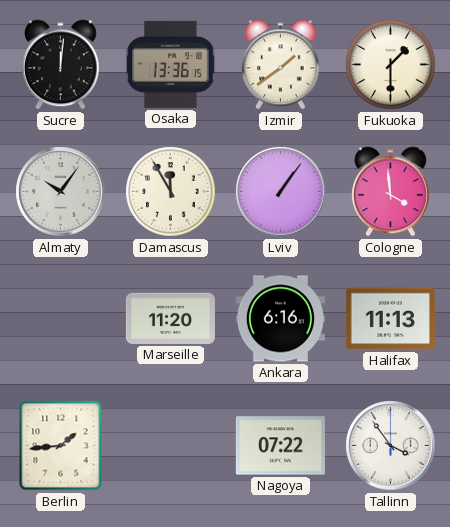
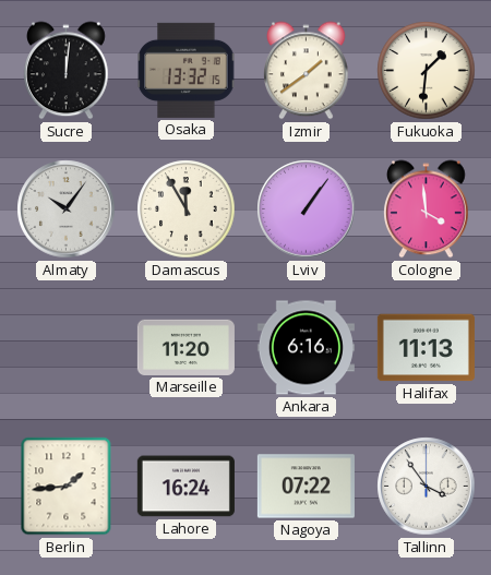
Osaka: 13:36 -> 13:32
Fukuoka: 1:30 -> 1:31
Lahore: none -> 16:24
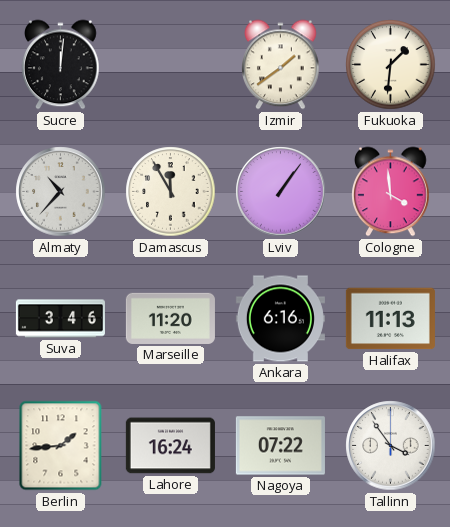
Osaka: 13:32 -> none
Almaty: 10:06 -> 10:37
Suva: none -> 3:46
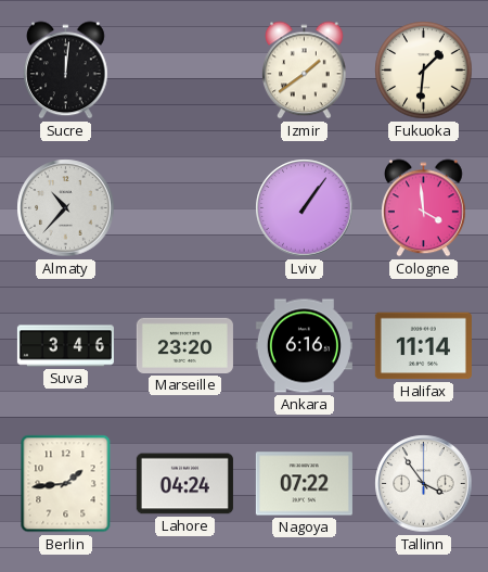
Damascus: 11:55 -> none
Marseille: 11:20 -> 23:20
Halifax: 11:13 -> 11:14
Lahore: 16:24 -> 04:24
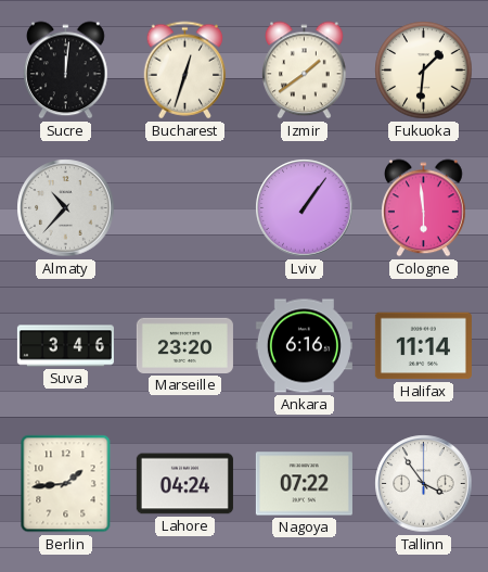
Bucharest: none -> 12:33
Cologne: 3:59 -> 5:59
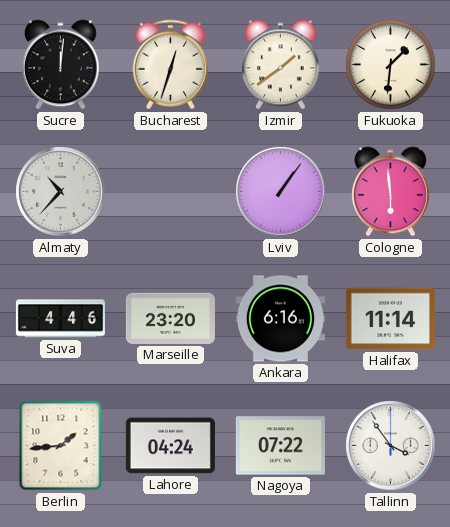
Suva: 3:46 -> 4:46
